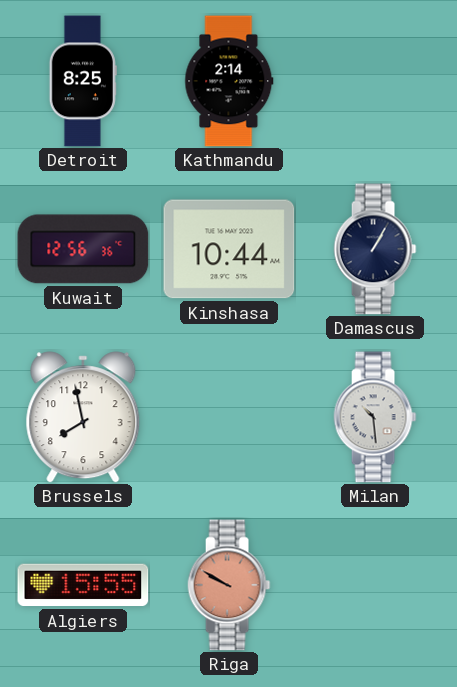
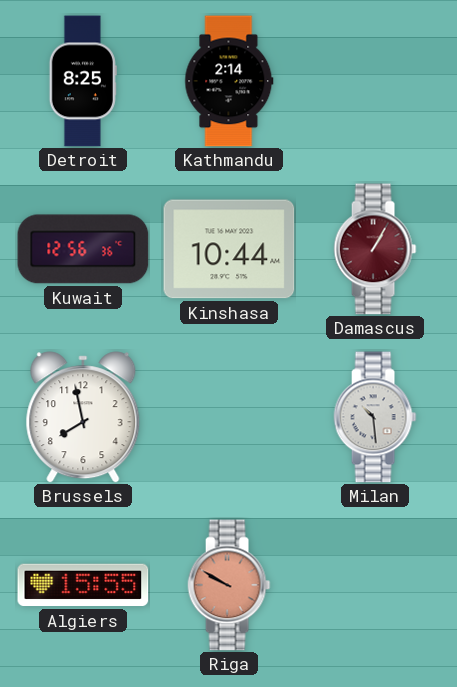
Damascus dial: navy -> burgundy
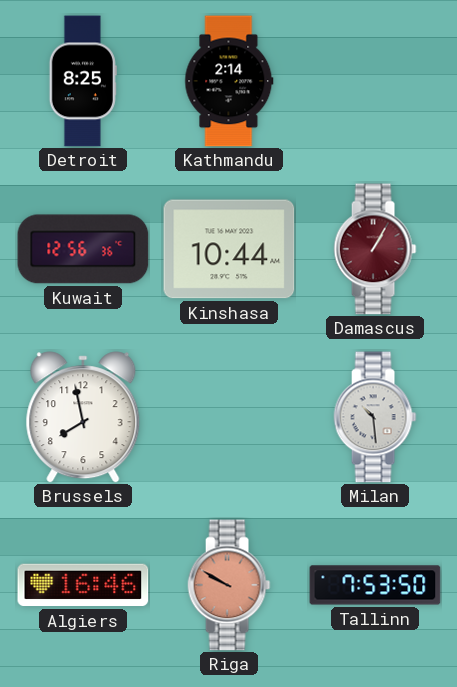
Algiers: 15:55 -> 16:46
Tallinn: none -> 7:53
